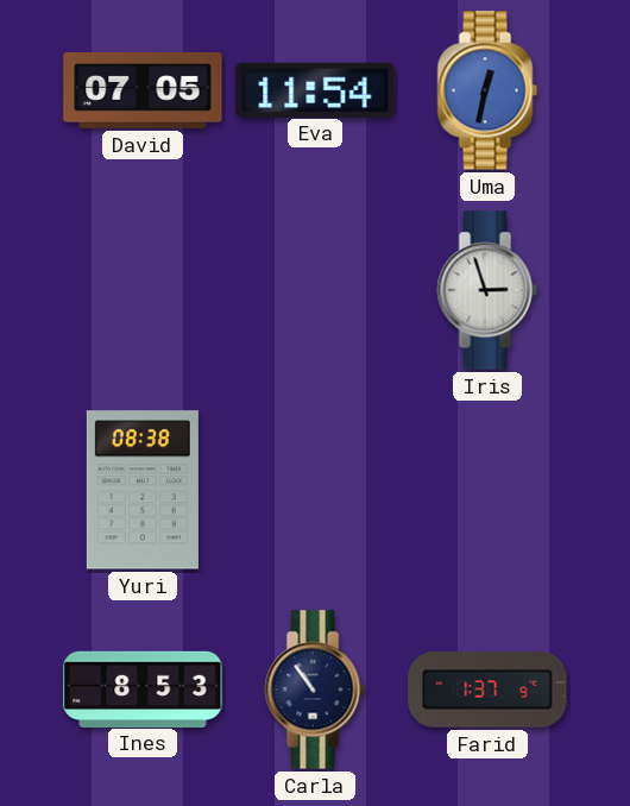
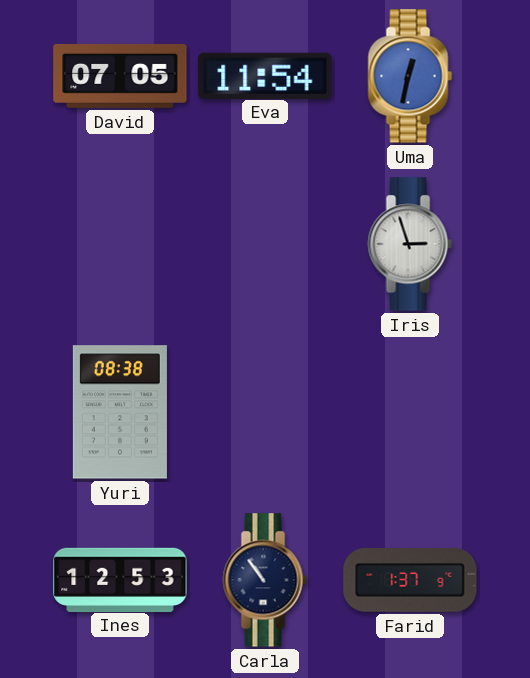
Ines: 8:53 -> 12:53
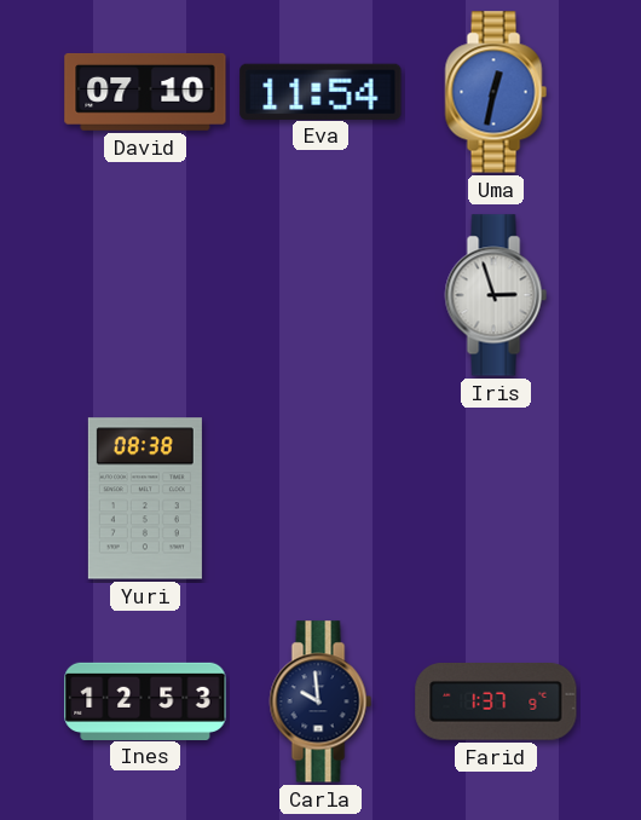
David: 07:05 -> 07:10
Carla: 10:54 -> 9:59
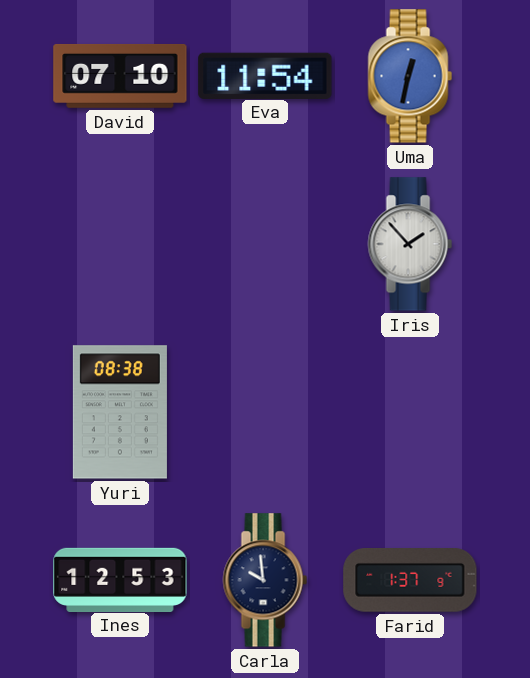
Iris: 2:57 -> 1:53
